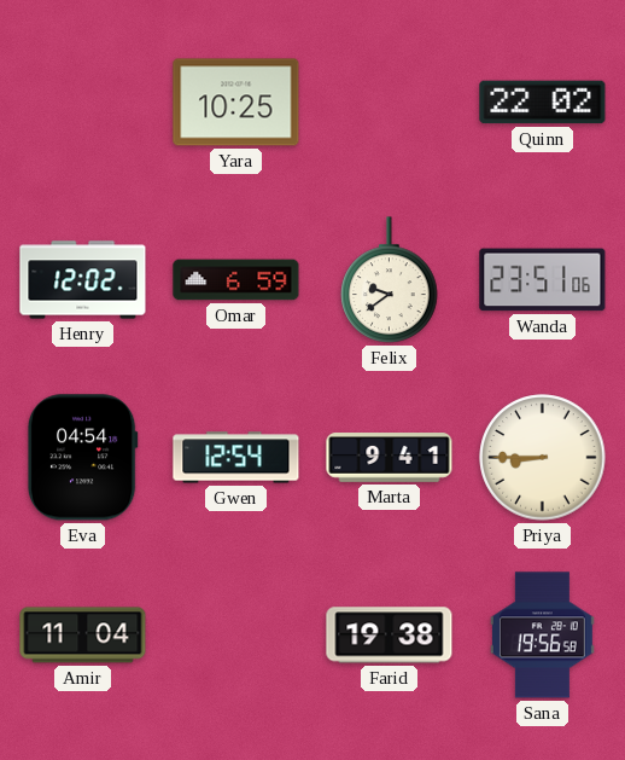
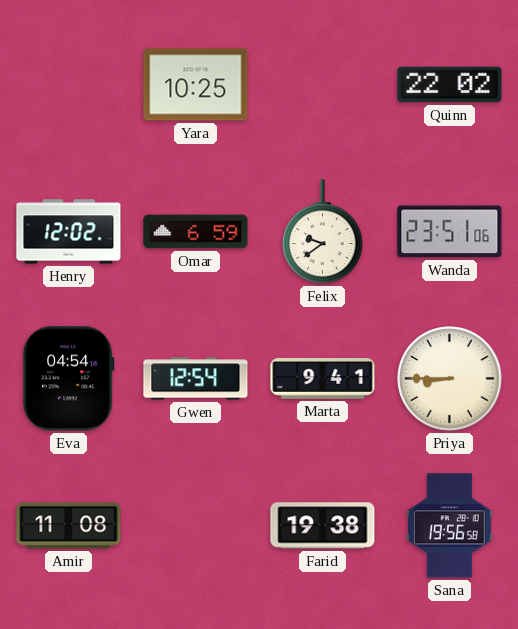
Amir: 11:04 -> 11:08
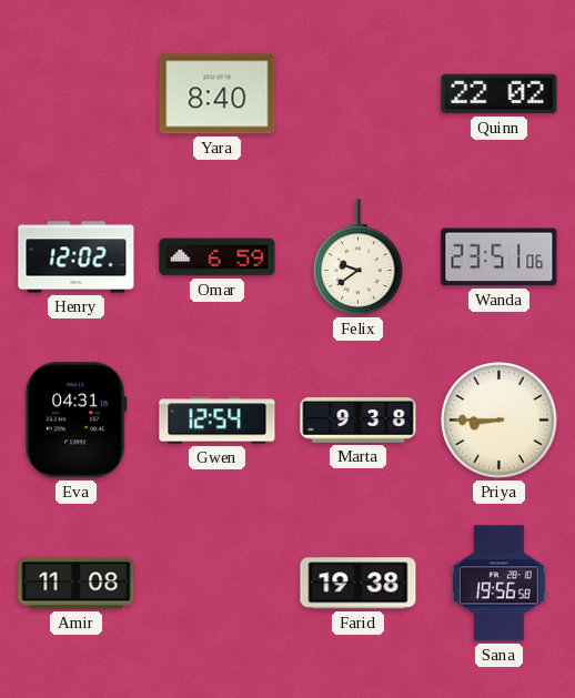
Yara: 10:25 -> 8:40
Eva: 04:54 -> 04:31
Marta: 9:41 -> 9:38
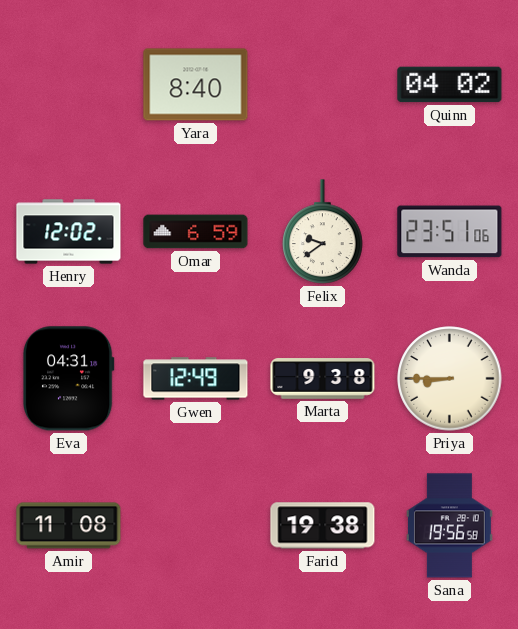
Quinn: 22:02 -> 04:02
Gwen: 12:54 -> 12:49
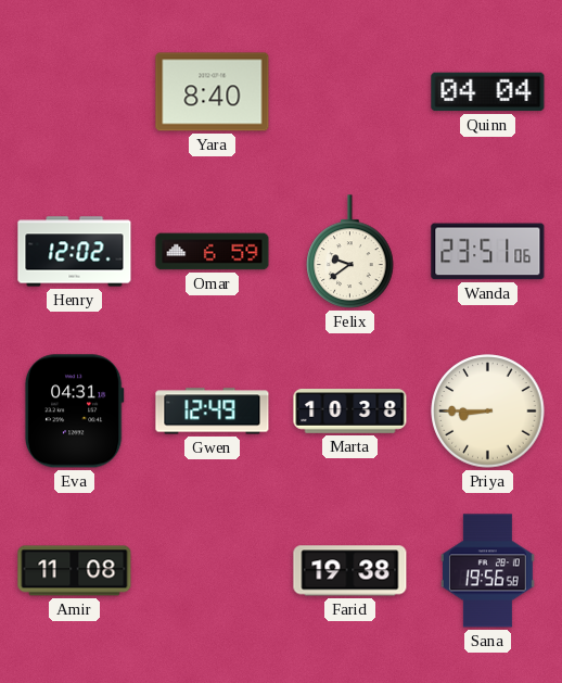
Quinn: 04:02 -> 04:04
Marta: 9:38 -> 10:38
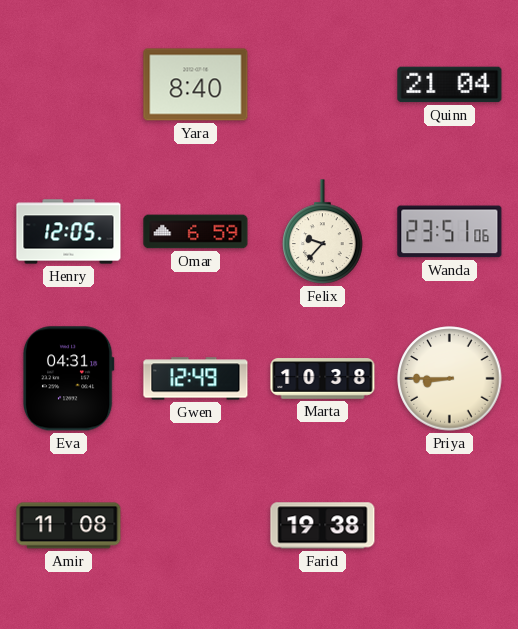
Quinn: 04:04 -> 21:04
Henry: 12:02 -> 12:05
Felix: 9:39 -> 9:37
Sana: 19:56 -> none
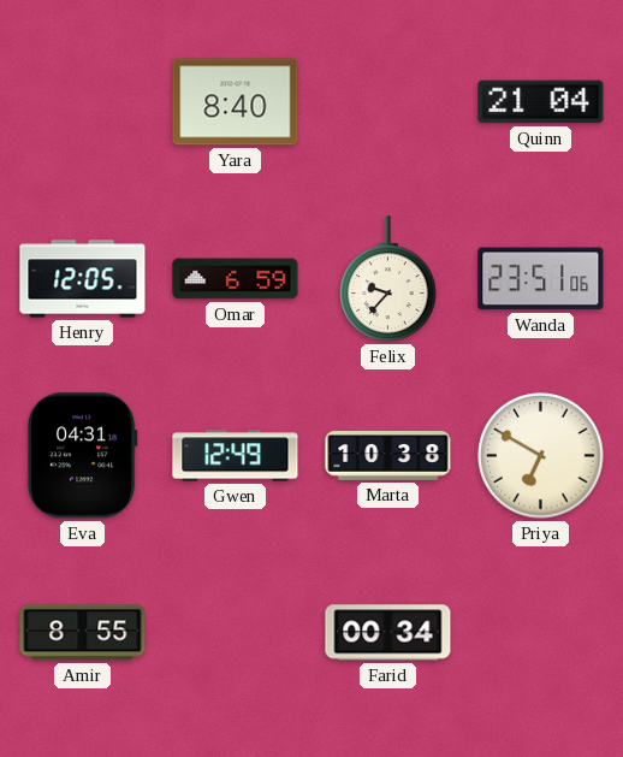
Priya: 8:45 -> 6:50
Amir: 11:08 -> 8:55
Farid: 19:38 -> 00:34
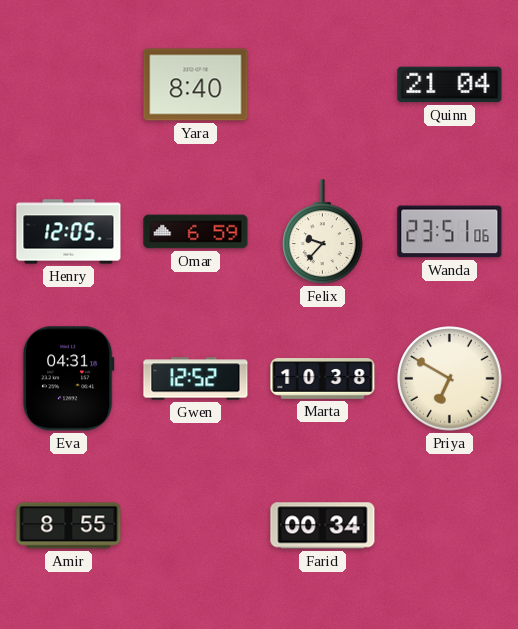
Gwen: 12:49 -> 12:52
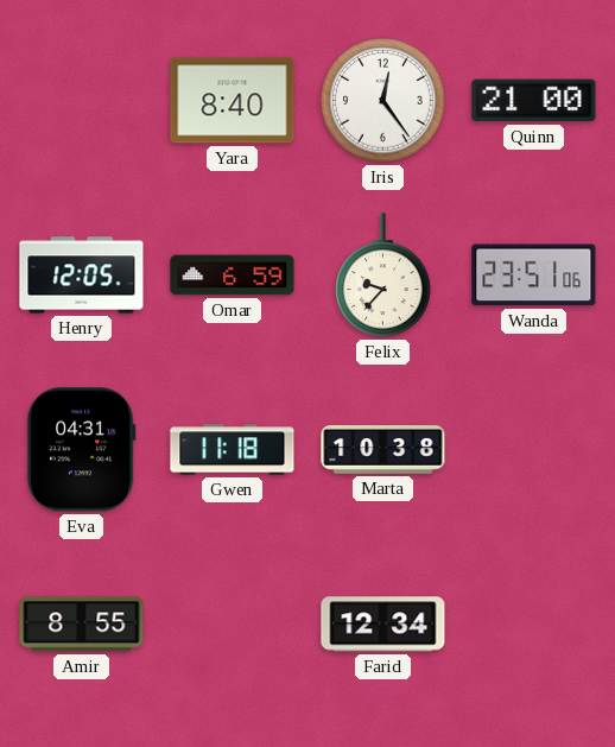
Iris: none -> 12:24
Quinn: 21:04 -> 21:00
Gwen: 12:52 -> 11:18
Priya: 6:50 -> none
Farid: 00:34 -> 12:34
